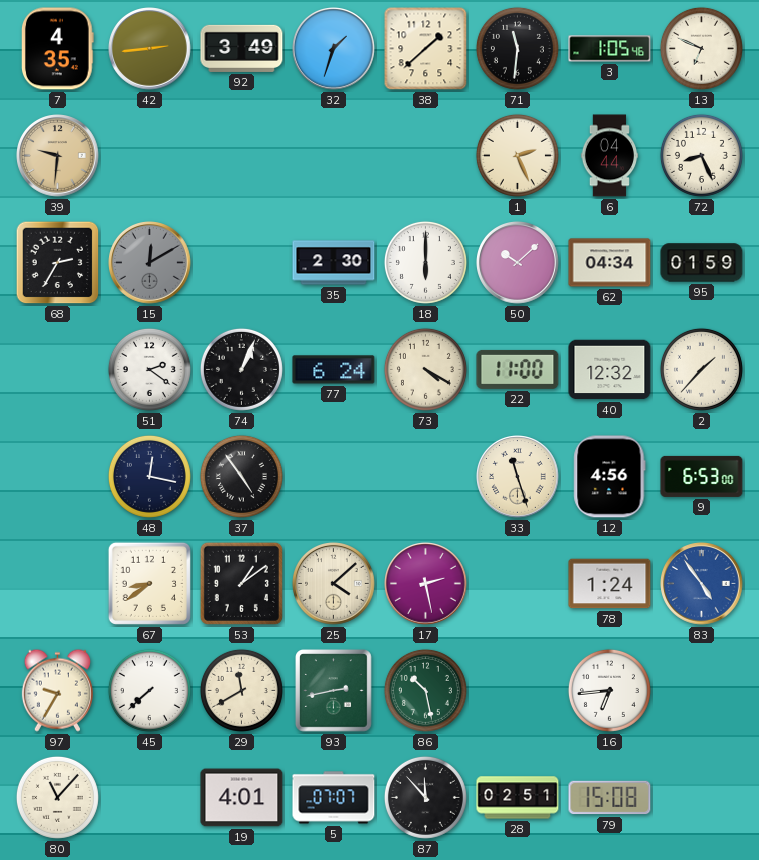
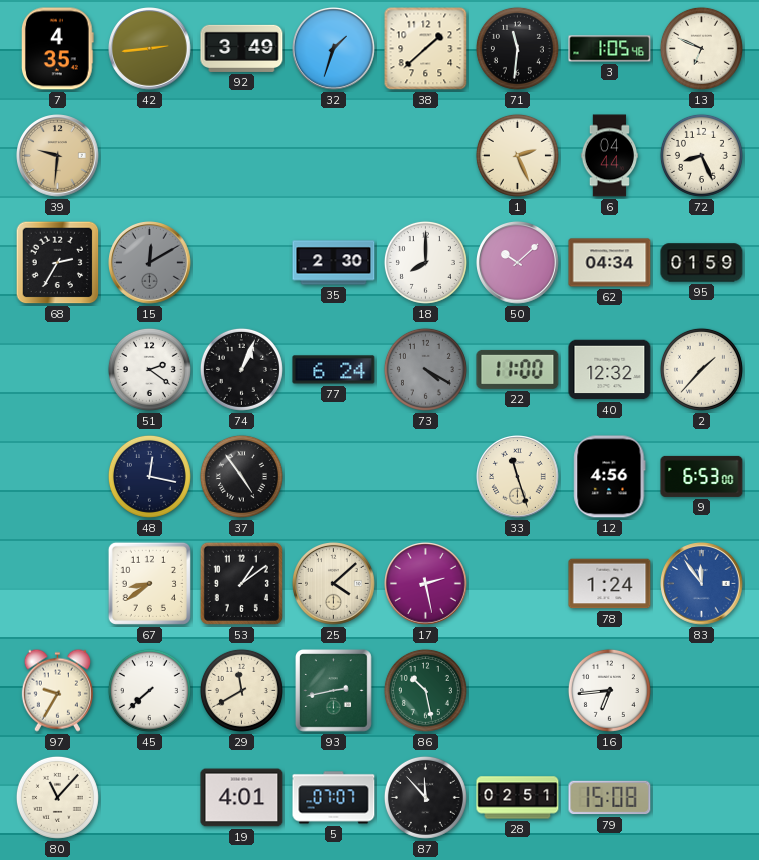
18: 6:00 -> 8:00
73 dial: cream -> grey
83: 4:54 -> 11:54
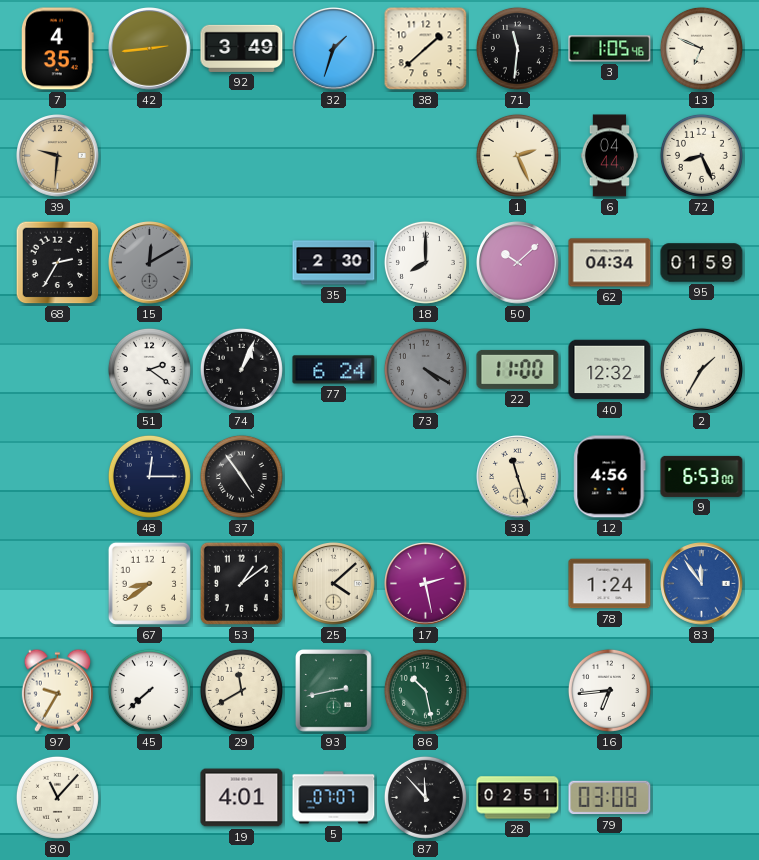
2: 1:37 -> 1:35
48: 12:17 -> 12:15
79: 15:08 -> 03:08
